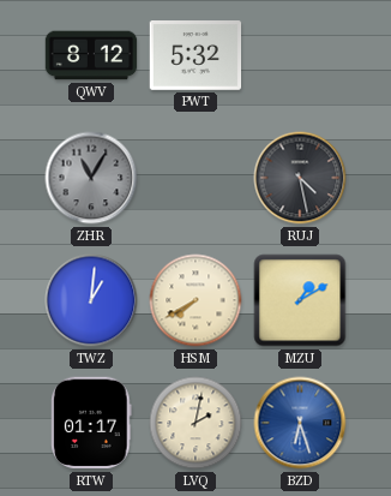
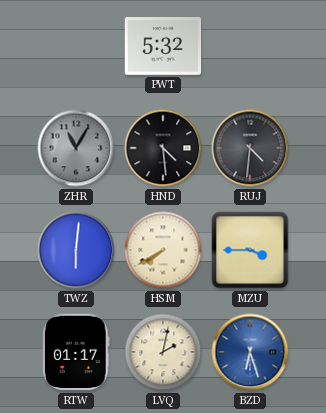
QWV: 8:12 -> none
HND: none -> 4:29
RUJ: 4:28 -> 4:31
TWZ: 1:01 -> 6:01
MZU: 1:10 -> 3:45
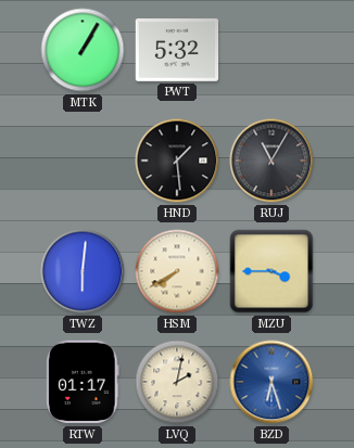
MTK: none -> 1:05
ZHR: 11:05 -> none
HND: 4:29 -> 1:29
RUJ: 4:31 -> 11:05
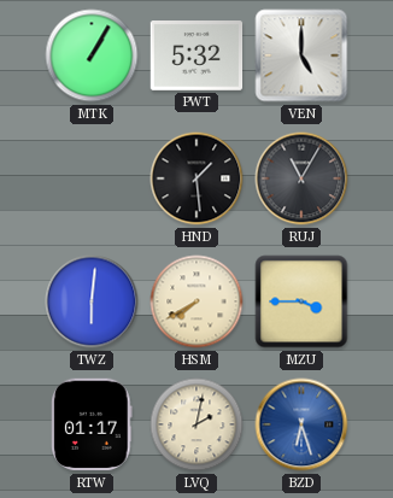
VEN: none -> 5:00
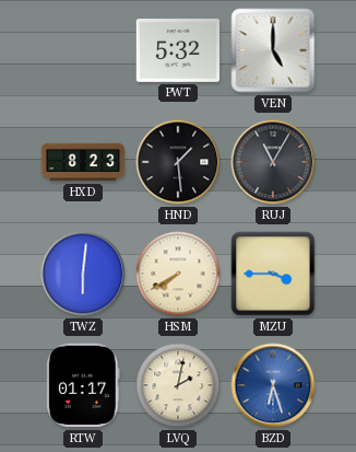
MTK: 1:05 -> none
HXD: none -> 8:23
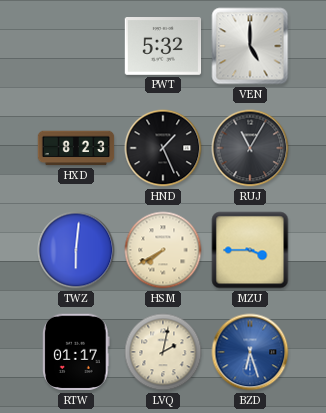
HND: 1:29 -> 1:26
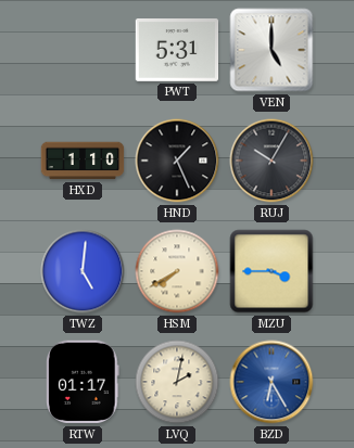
PWT: 5:32 -> 5:31
HXD: 8:23 -> 1:10
RUJ: 11:05 -> 10:05
TWZ: 6:01 -> 5:01
BZD: 6:27 -> 6:25
